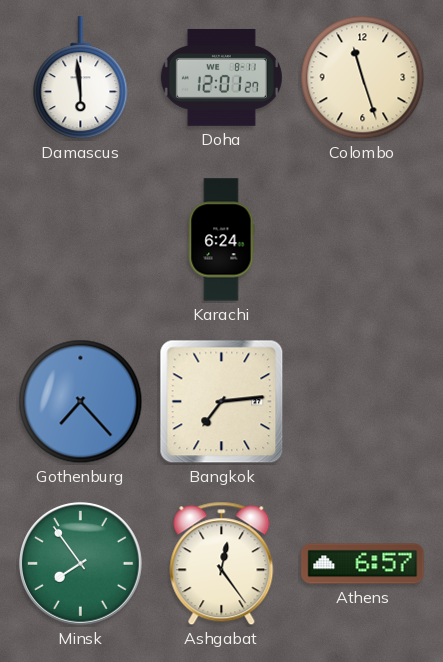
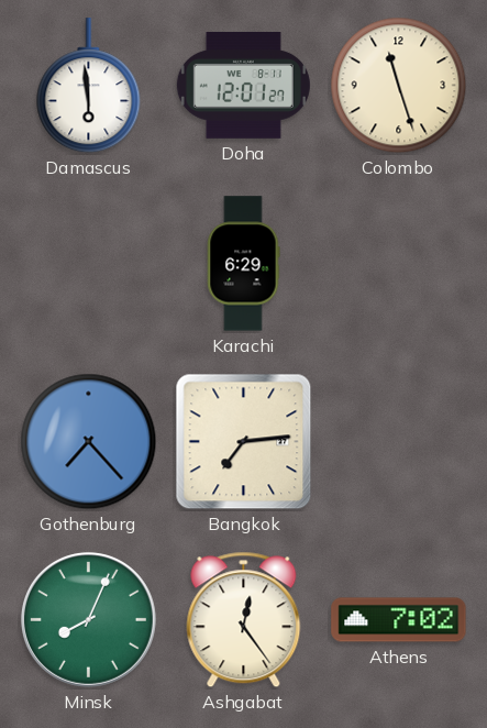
Karachi: 6:24 -> 6:29
Minsk: 7:54 -> 8:04
Athens: 6:57 -> 7:02
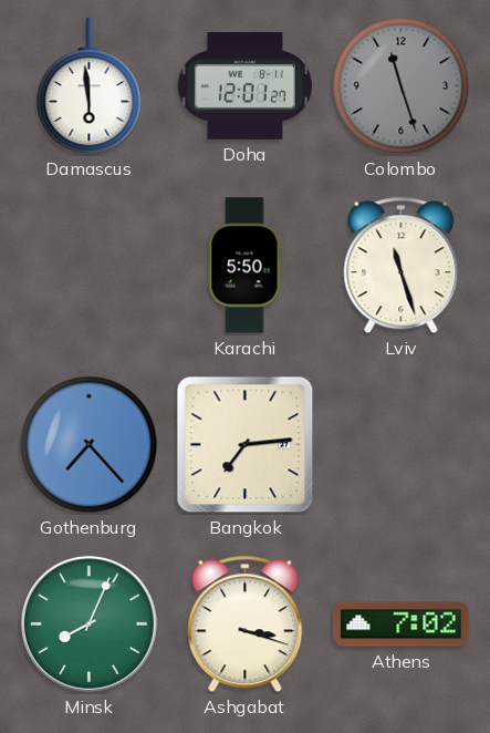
Colombo dial: cream -> grey
Karachi: 6:29 -> 5:50
Lviv: none -> 11:27
Ashgabat: 12:24 -> 3:18
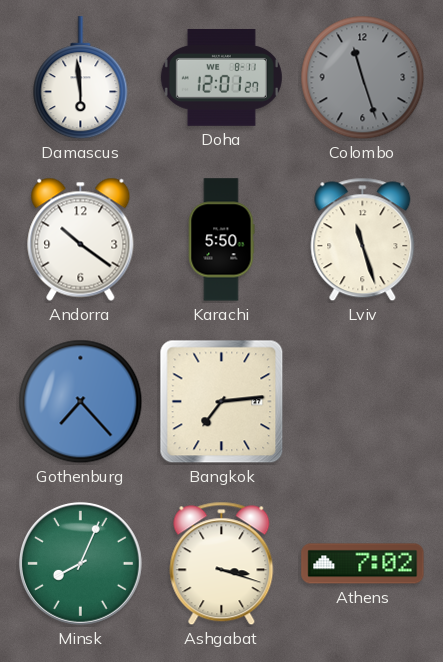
Andorra: none -> 10:21
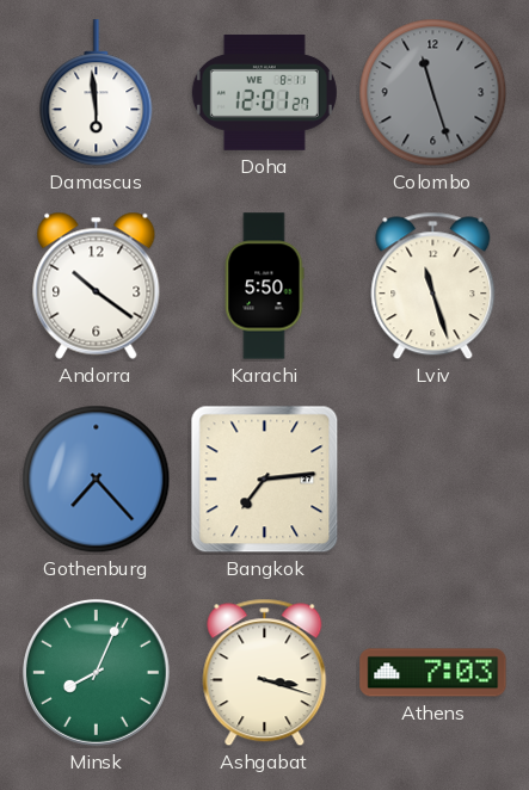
Athens: 7:02 -> 7:03
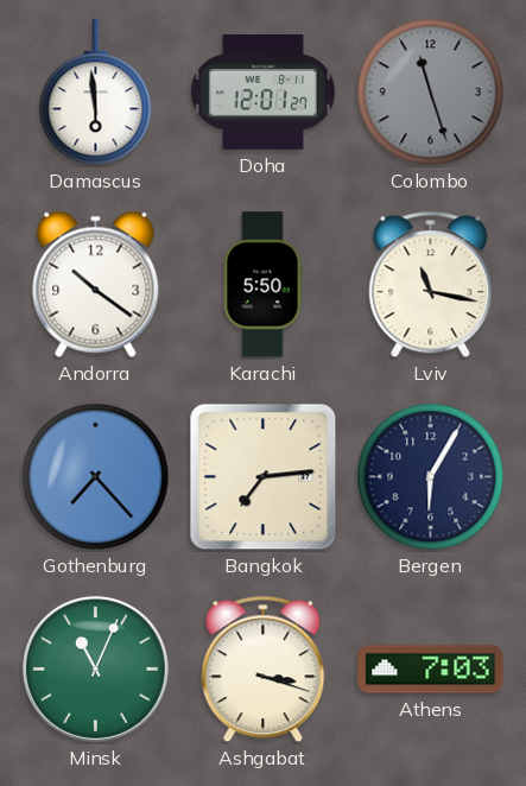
Lviv: 11:27 -> 11:17
Bergen: none -> 6:05
Minsk: 8:04 -> 11:04
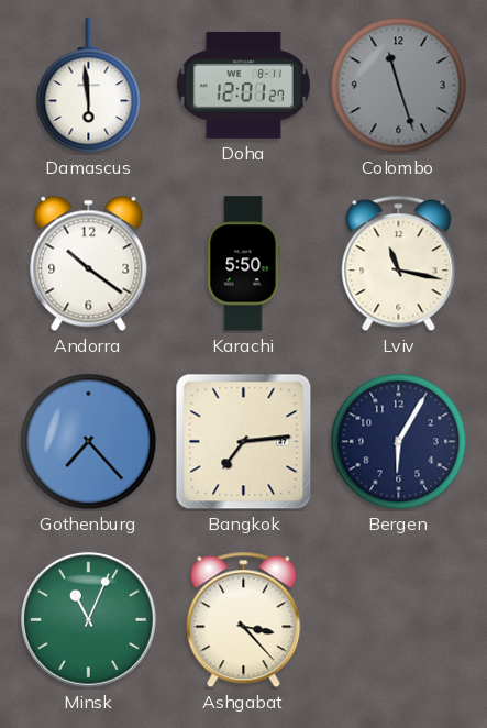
Ashgabat: 3:18 -> 3:23
Athens: 7:03 -> none
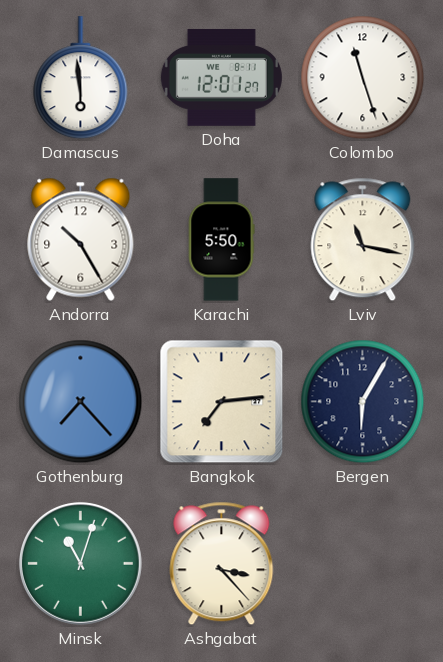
Colombo dial: grey -> white
Andorra: 10:21 -> 10:25
Minsk: 11:04 -> 11:03
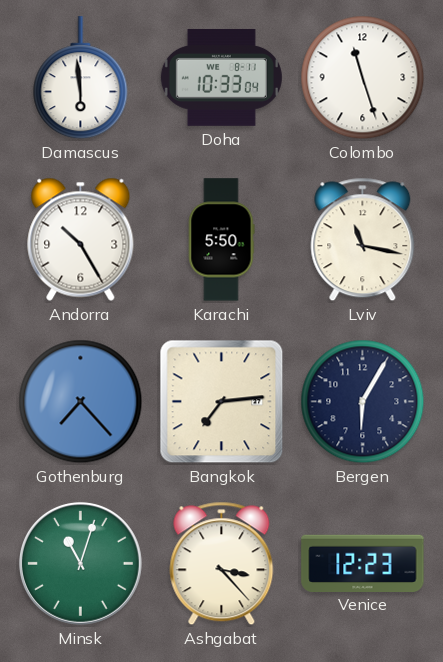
Doha: 12:01 -> 10:33
Venice: none -> 12:23
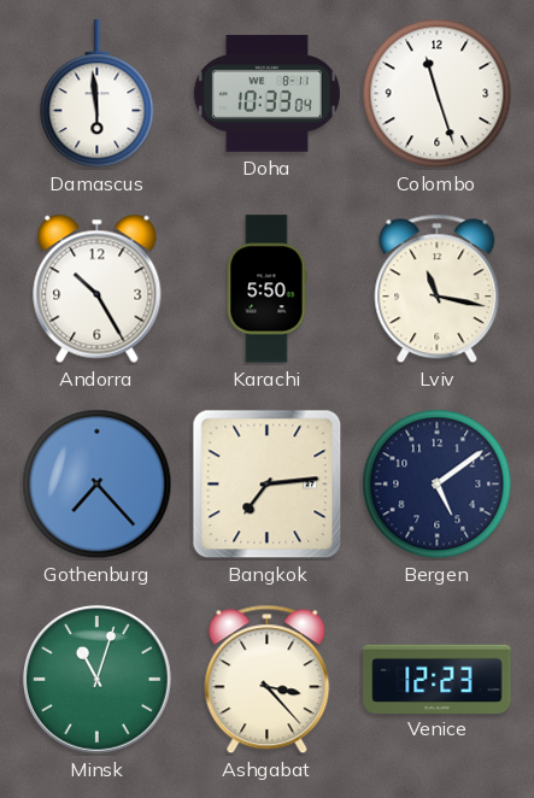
Bergen: 6:05 -> 5:09
